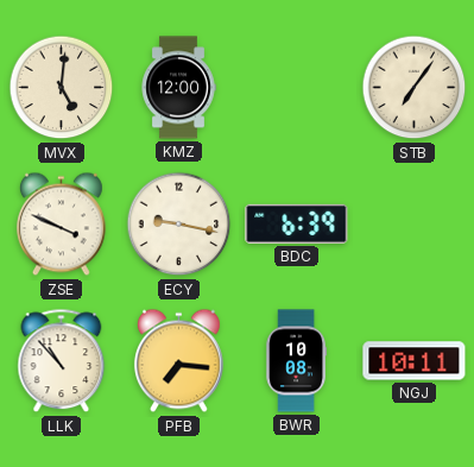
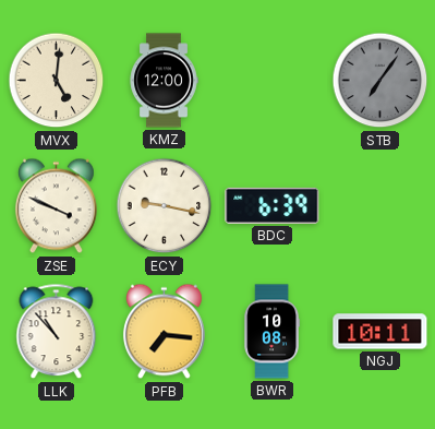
STB dial: cream -> grey
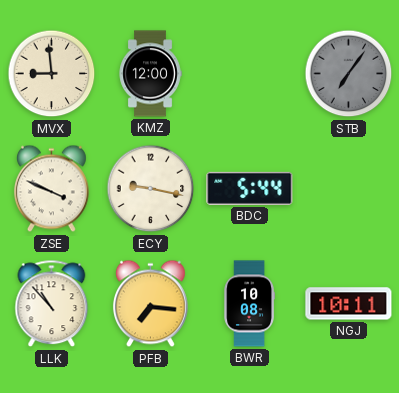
MVX: 5:01 -> 8:59
BDC: 6:39 -> 5:44
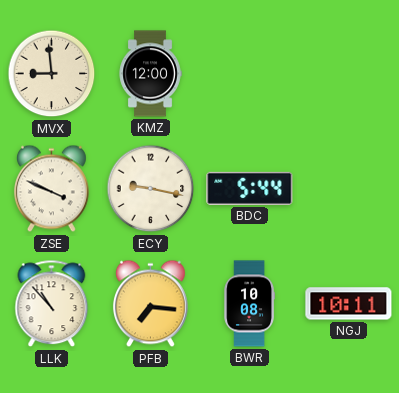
STB: 7:06 -> none
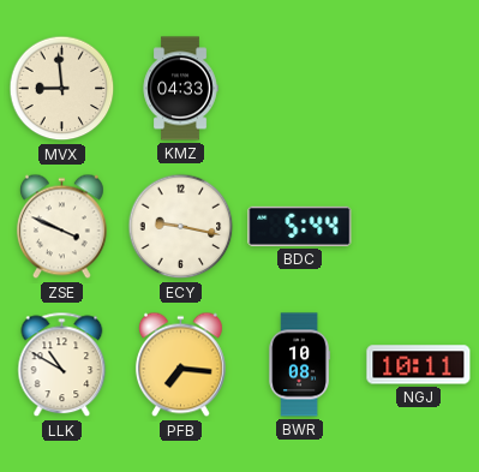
KMZ: 12:00 -> 04:33
LLK: 10:53 -> 10:50
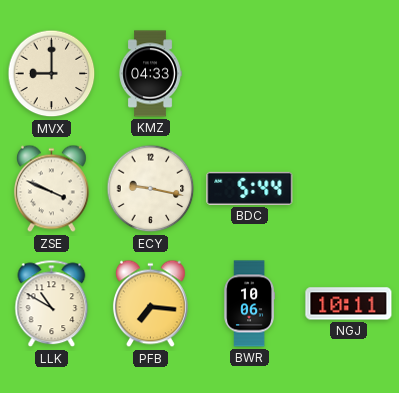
MVX: 8:59 -> 9:00
BWR: 10:08 -> 10:06
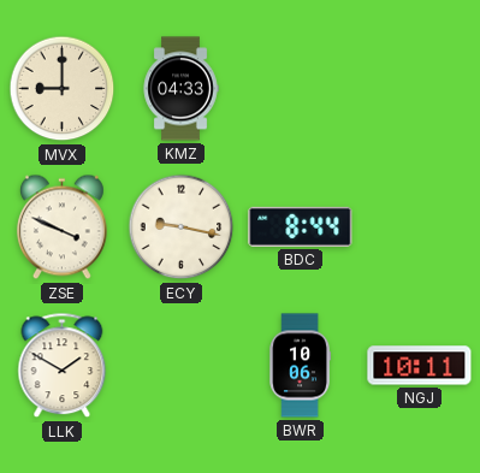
BDC: 5:44 -> 8:44
LLK: 10:50 -> 1:50
PFB: 7:16 -> none
